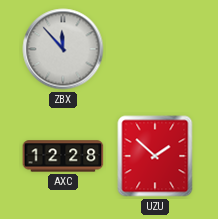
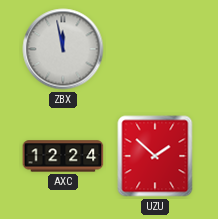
ZBX: 11:53 -> 11:58
AXC: 12:28 -> 12:24
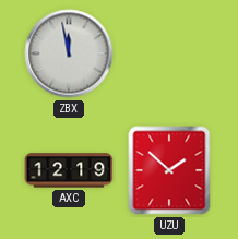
AXC: 12:24 -> 12:19
